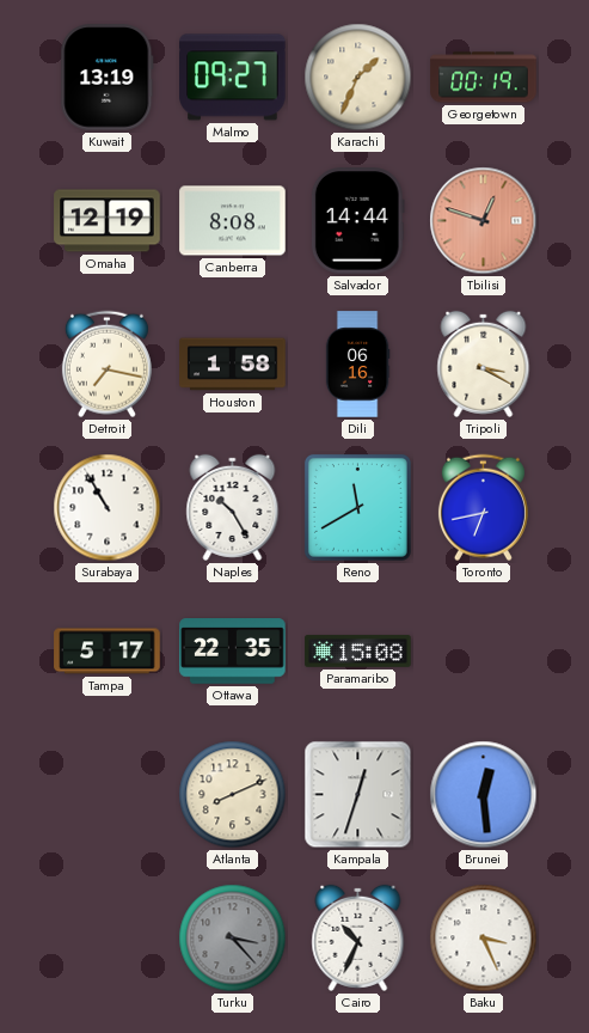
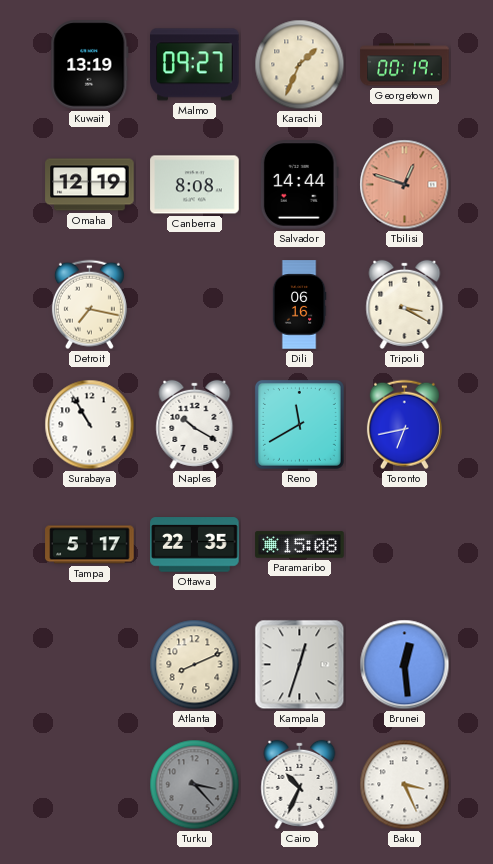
Houston: 1:58 -> none
Naples: 10:25 -> 10:20
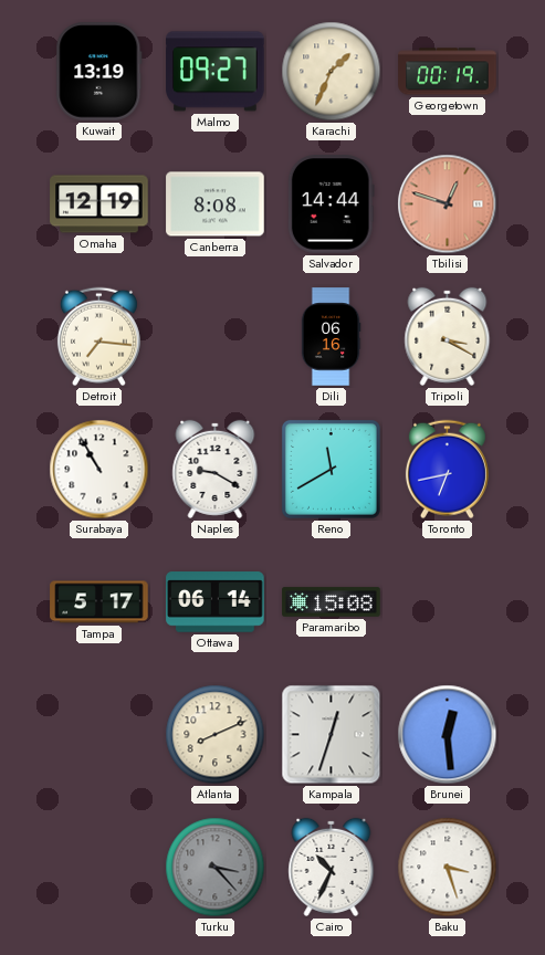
Detroit: 7:17 -> 7:16
Naples: 10:20 -> 9:20
Ottawa: 22:35 -> 06:14
Baku: 3:26 -> 3:27
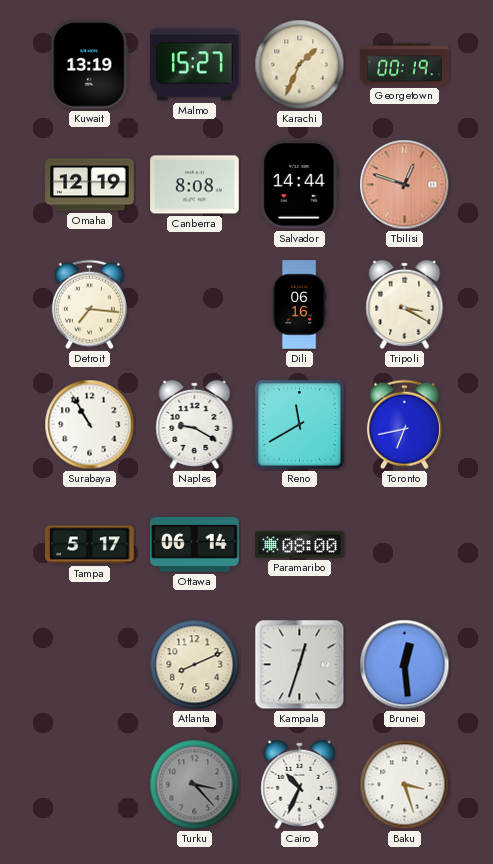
Malmo: 09:27 -> 15:27
Paramaribo: 15:08 -> 08:00
